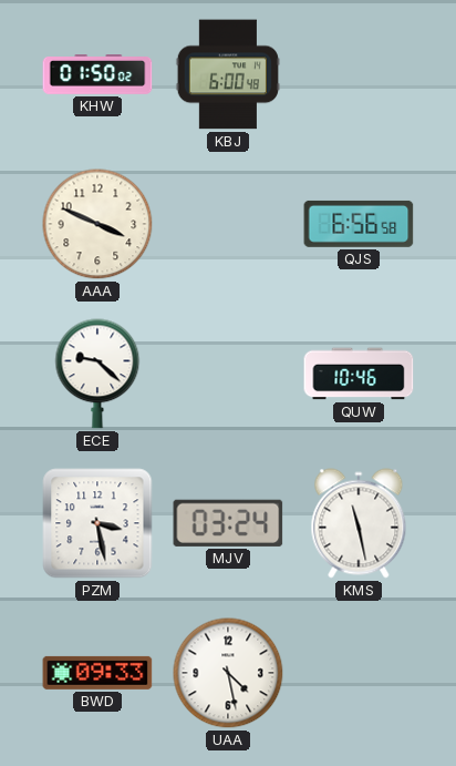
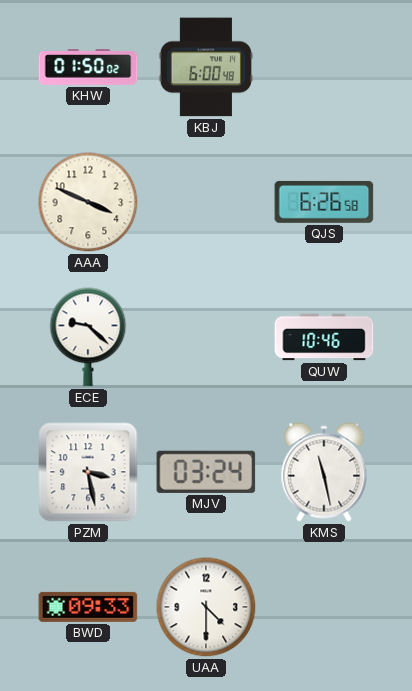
QJS: 6:56 -> 6:26
UAA: 4:28 -> 4:30
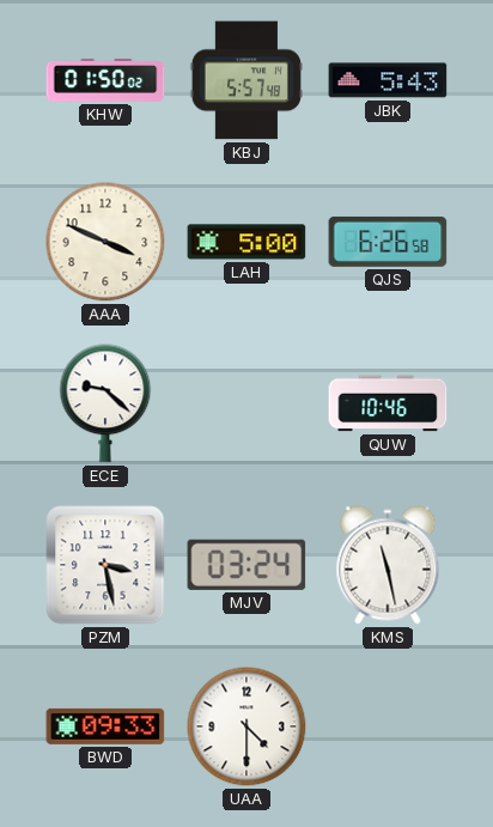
KBJ: 6:00 -> 5:57
JBK: none -> 5:43
LAH: none -> 5:00
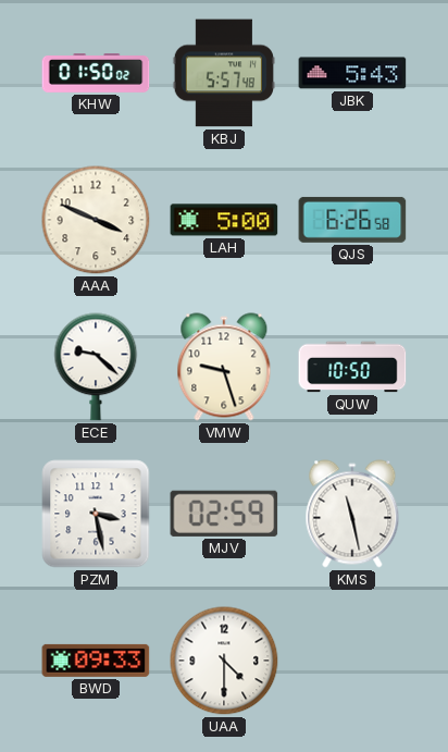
VMW: none -> 9:27
QUW: 10:46 -> 10:50
MJV: 03:24 -> 02:59
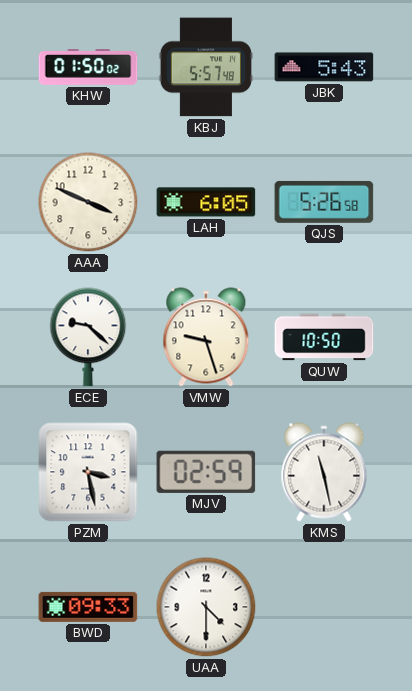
LAH: 5:00 -> 6:05
QJS: 6:26 -> 5:26
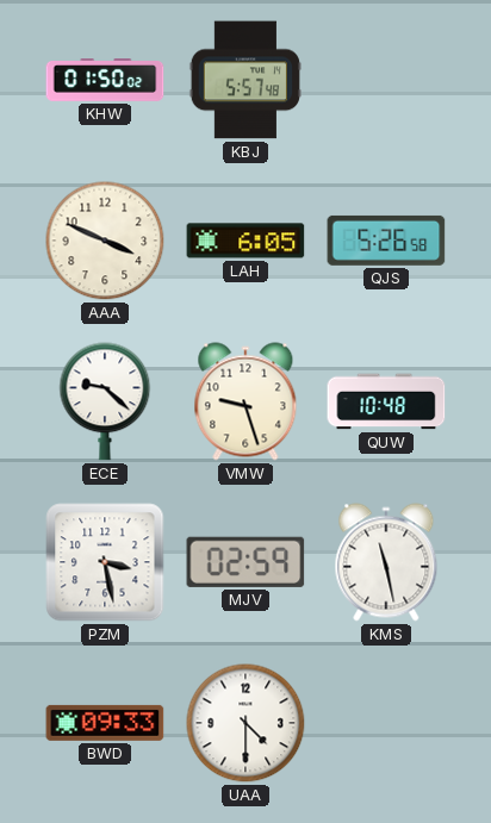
JBK: 5:43 -> none
QUW: 10:50 -> 10:48
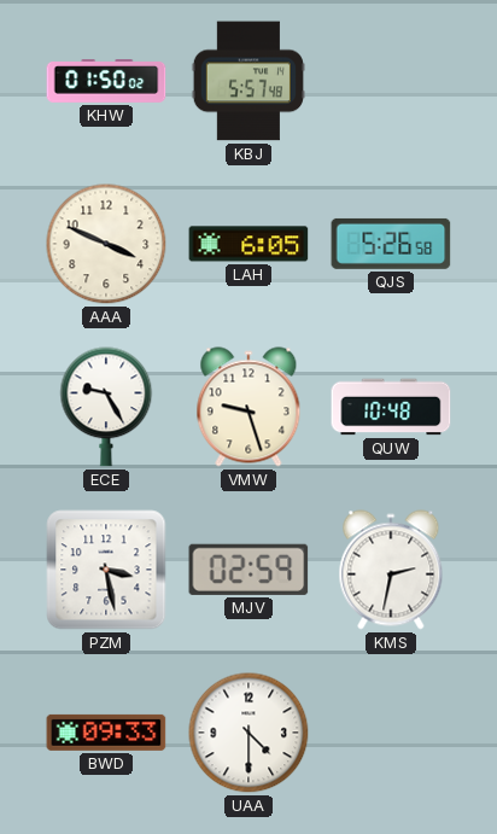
ECE: 9:22 -> 9:25
KMS: 11:28 -> 2:32
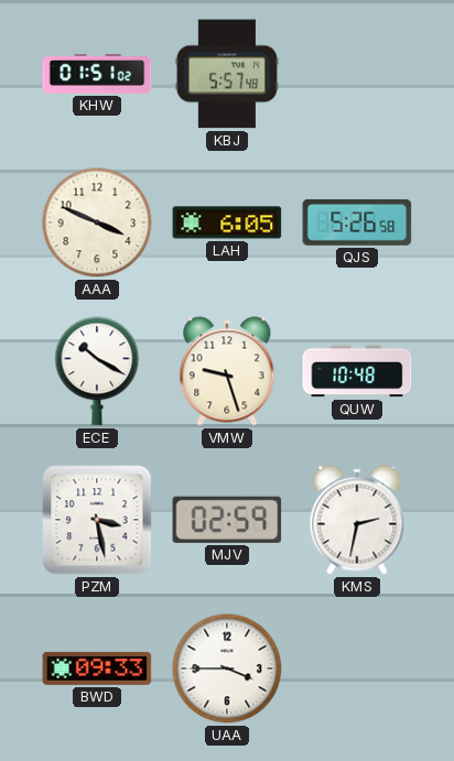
KHW: 01:50 -> 01:51
ECE: 9:25 -> 10:20
UAA: 4:30 -> 3:45
